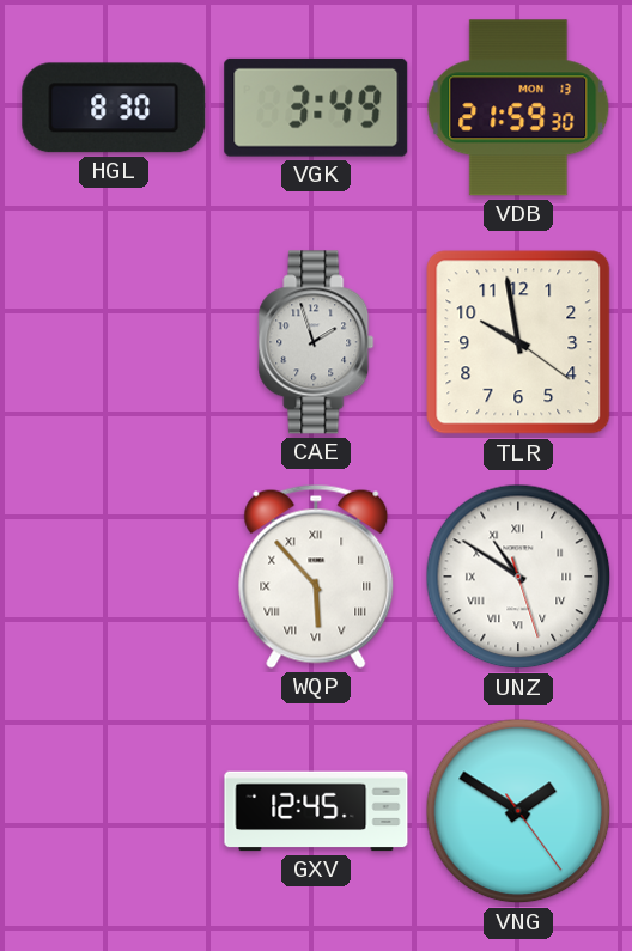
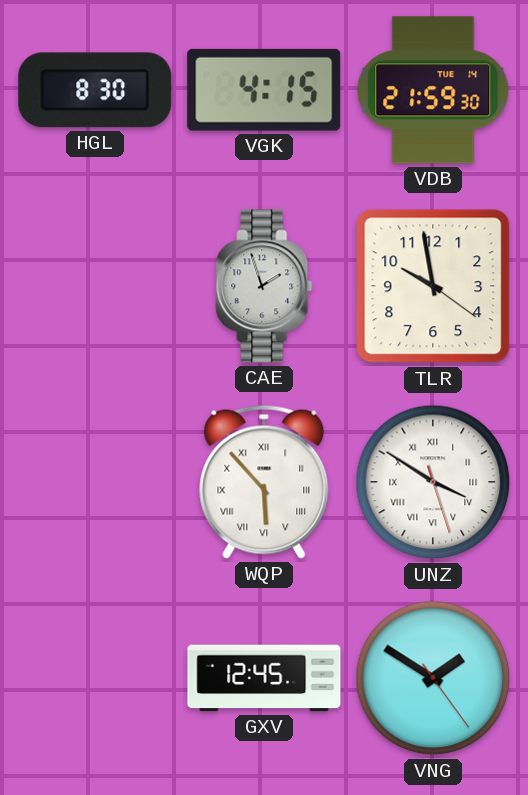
VGK: 3:49 -> 4:15
VDB date: MON 13 -> TUE 14
UNZ: 10:50 -> 3:50
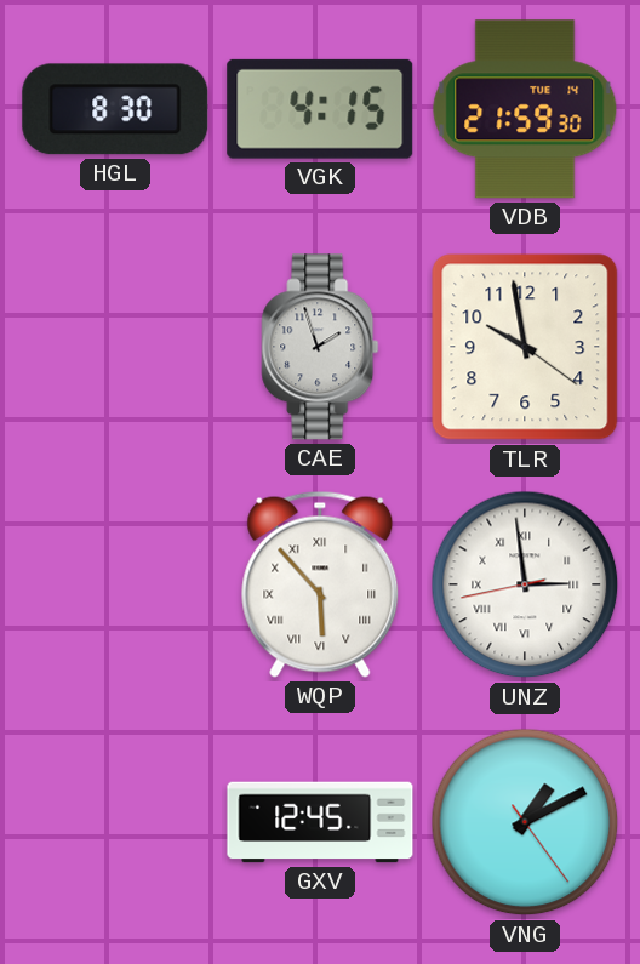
UNZ: 3:50 -> 2:58
VNG: 1:50 -> 1:10
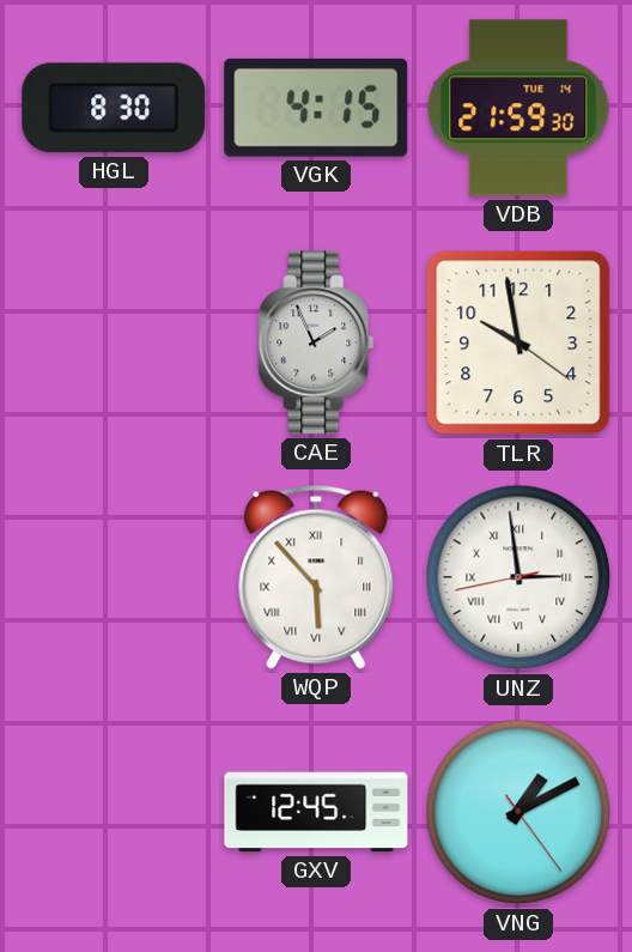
CAE: 1:57 -> 1:56
